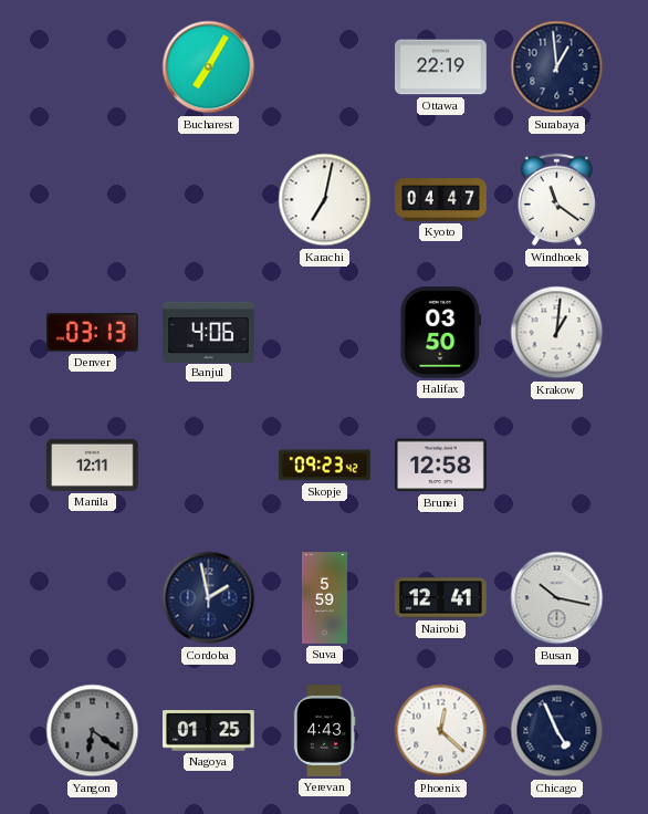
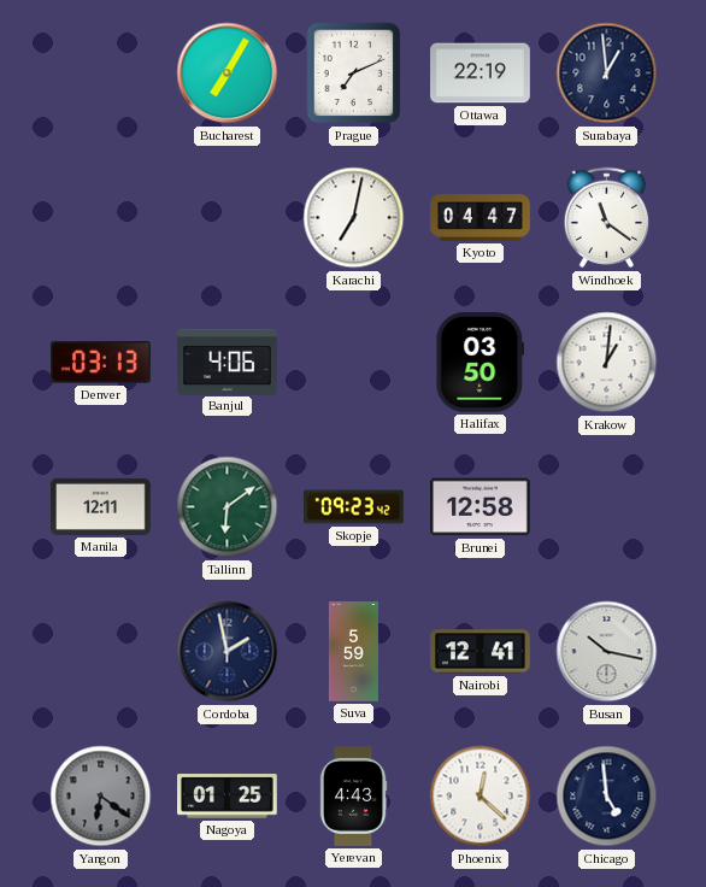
Prague: none -> 7:11
Tallinn: none -> 6:09
Chicago: 4:56 -> 4:59
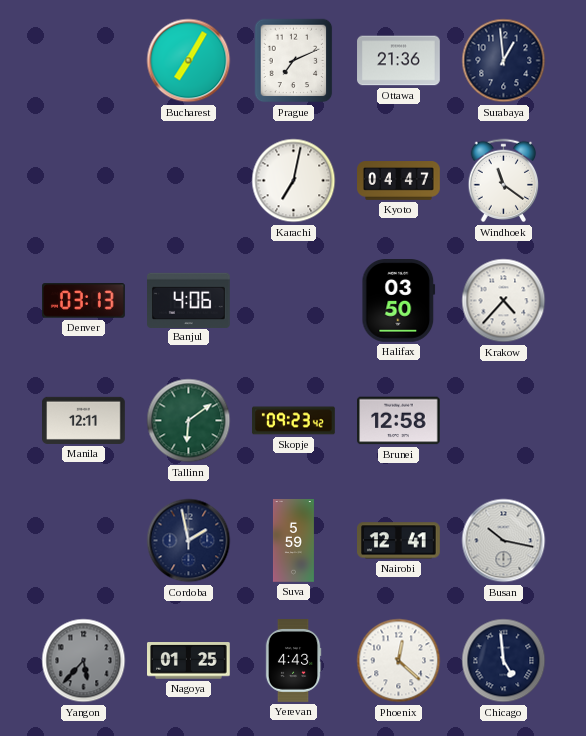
Ottawa: 22:19 -> 21:36
Krakow: 1:01 -> 4:37
Yangon: 6:21 -> 5:37
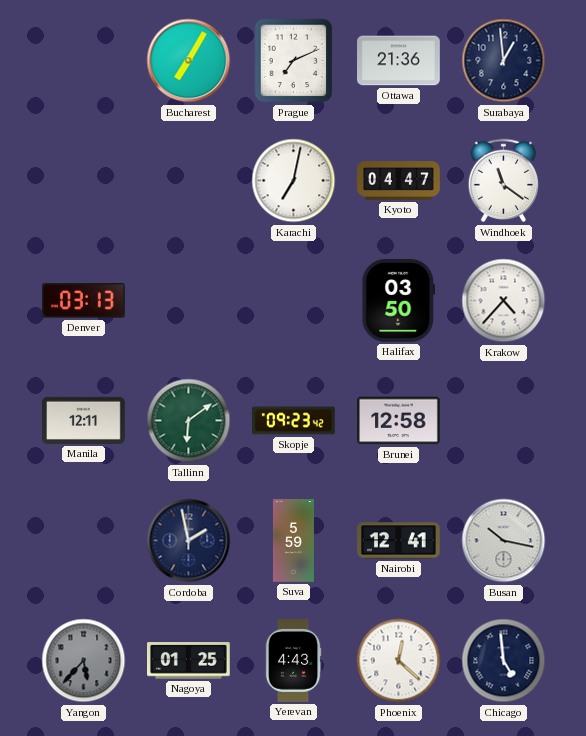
Banjul: 4:06 -> none
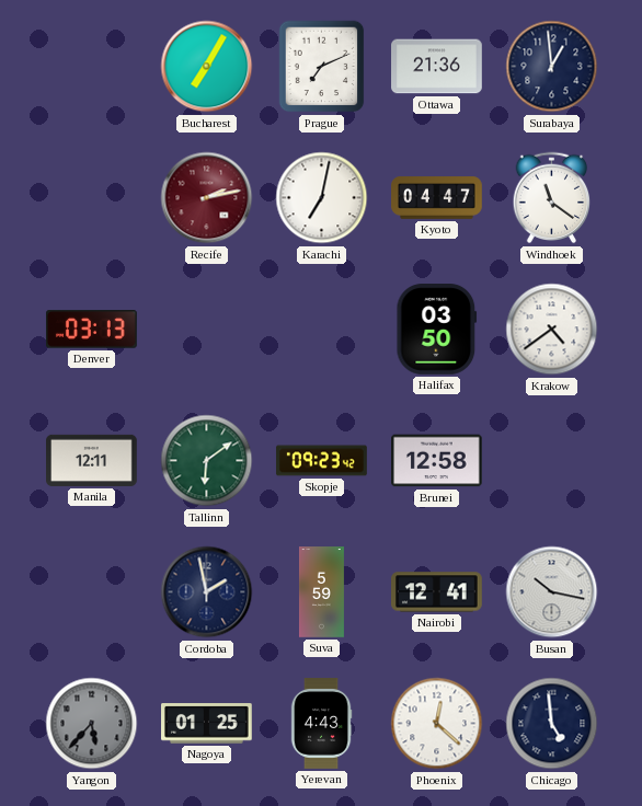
Recife: none -> 2:13
Krakow: 4:37 -> 4:39
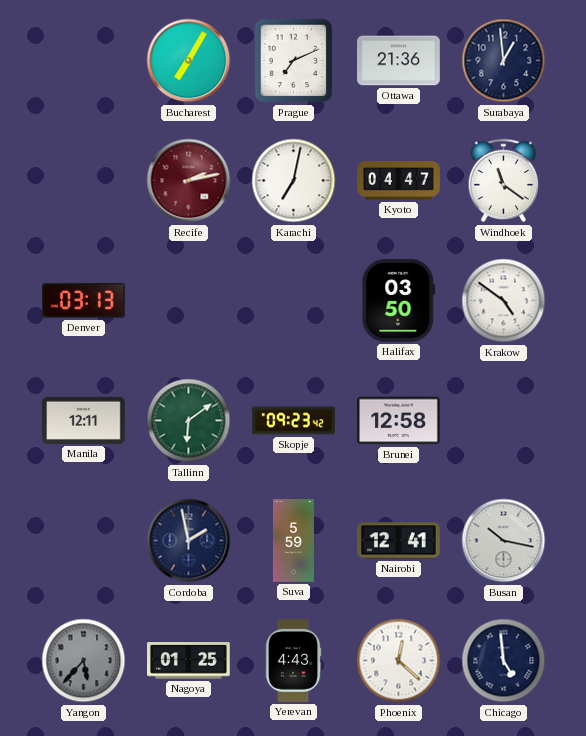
Krakow: 4:39 -> 4:51
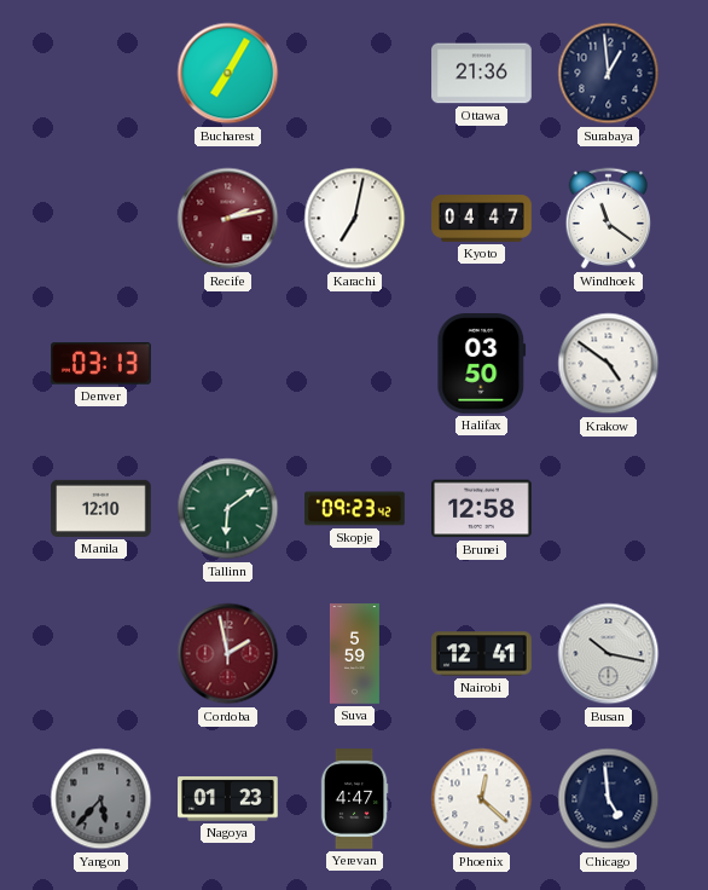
Prague: 7:11 -> none
Manila: 12:11 -> 12:10
Cordoba dial: navy -> burgundy
Nagoya: 01:25 -> 01:23
Yerevan: 4:43 -> 4:47
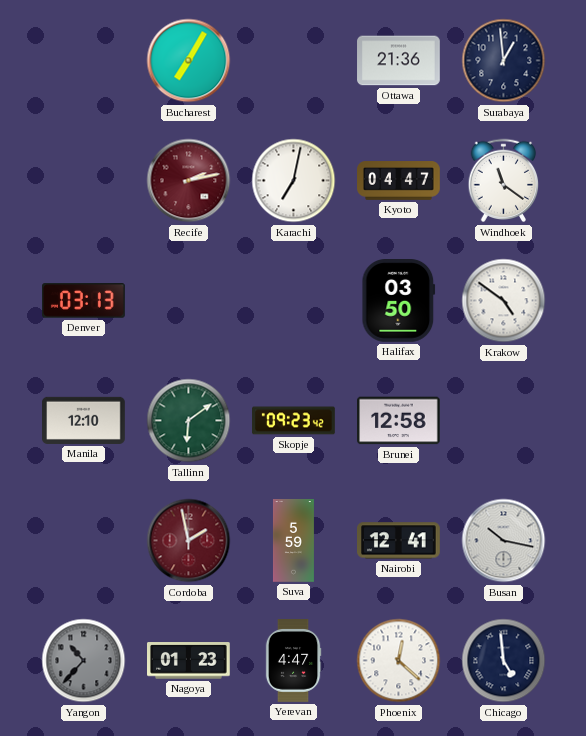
Yangon: 5:37 -> 10:37
